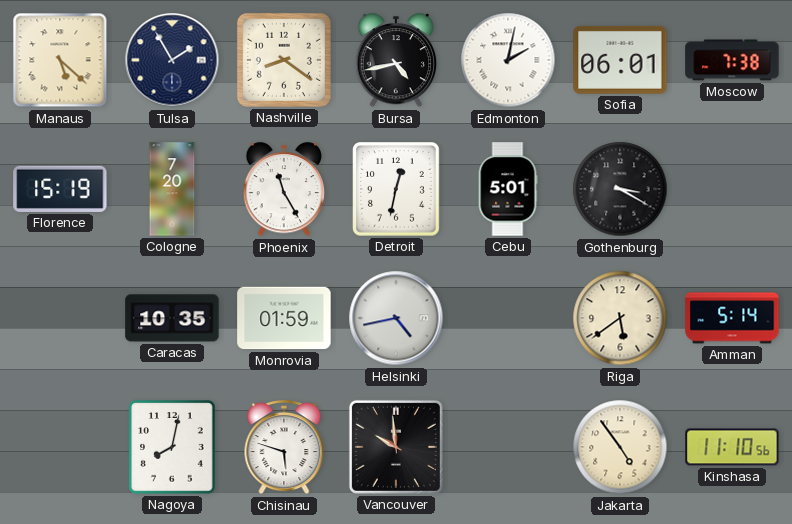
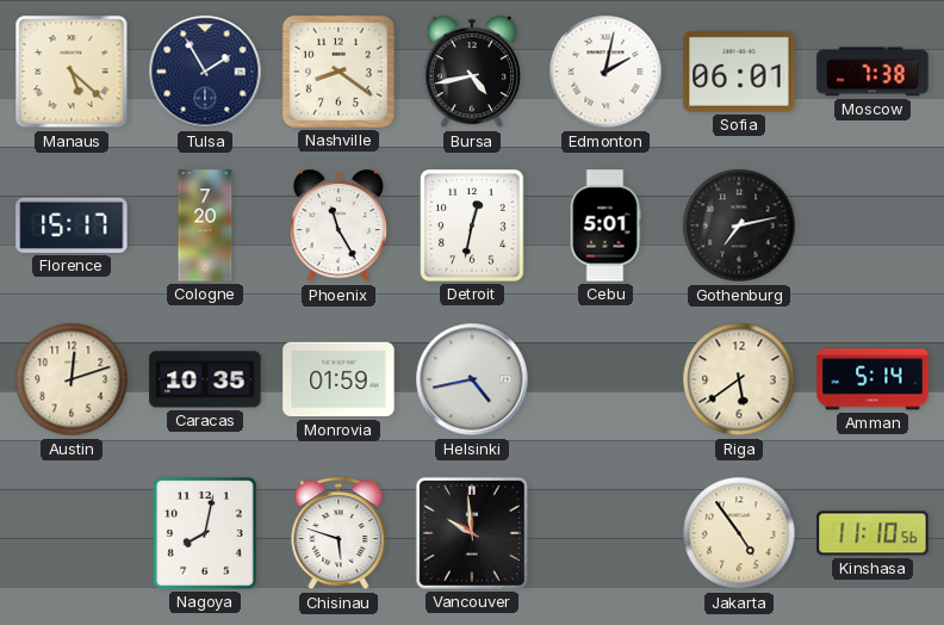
Florence: 15:19 -> 15:17
Gothenburg: 3:20 -> 7:13
Austin: none -> 12:12
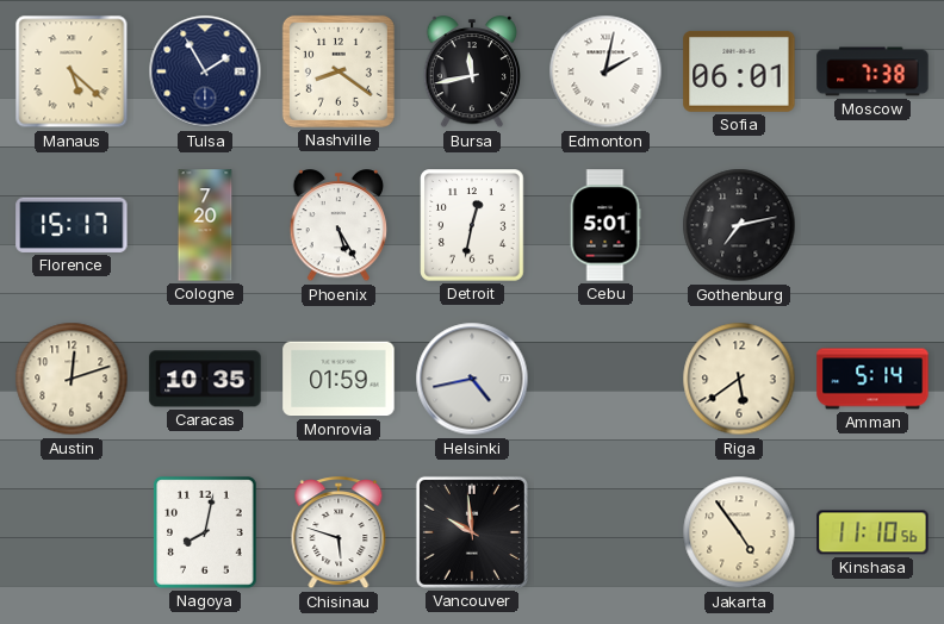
Bursa: 4:43 -> 11:43
Phoenix: 11:25 -> 5:25
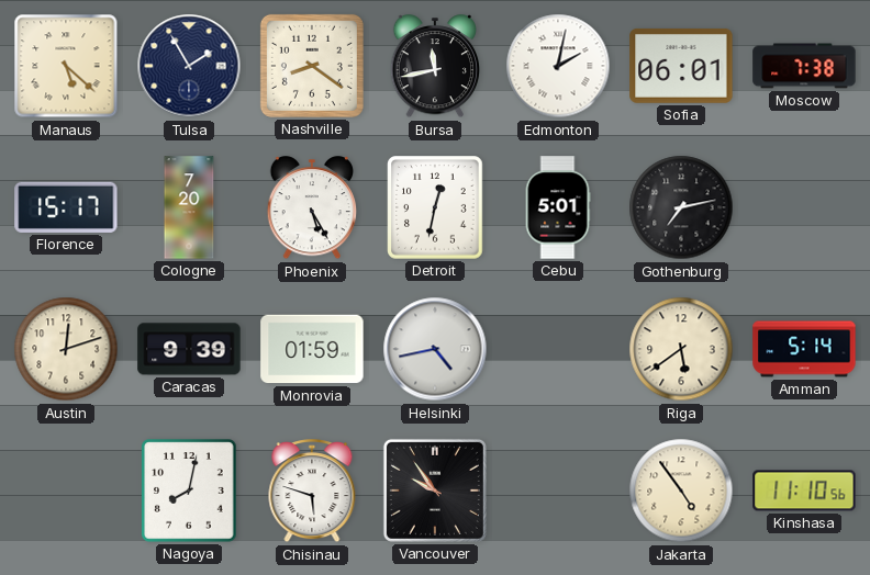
Caracas: 10:35 -> 9:39
Vancouver: 9:59 -> 9:54
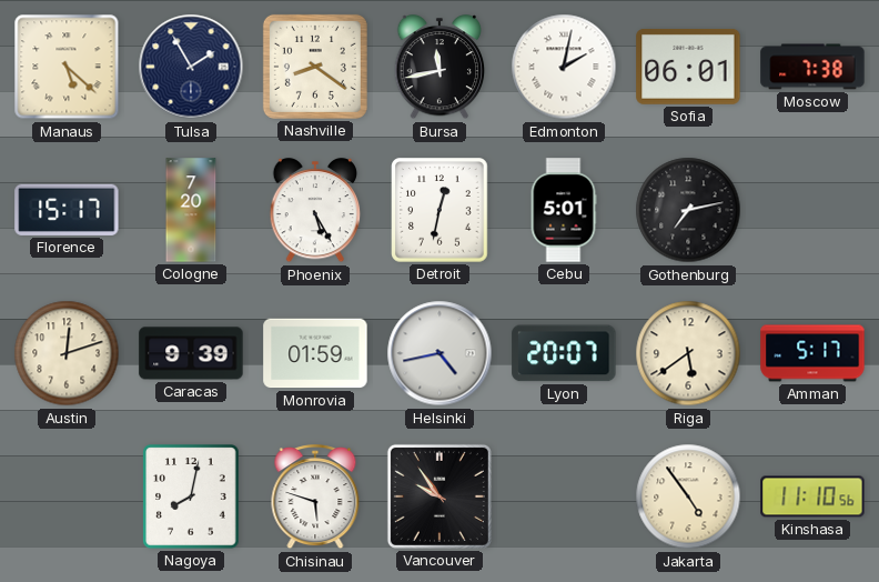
Lyon: none -> 20:07
Amman: 5:14 -> 5:17
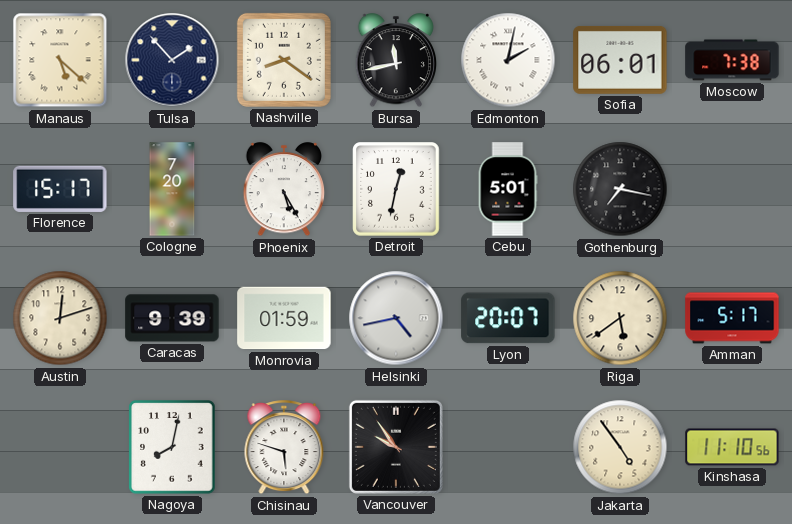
Tulsa: 1:55 -> 1:53
Gothenburg: 7:13 -> 7:17
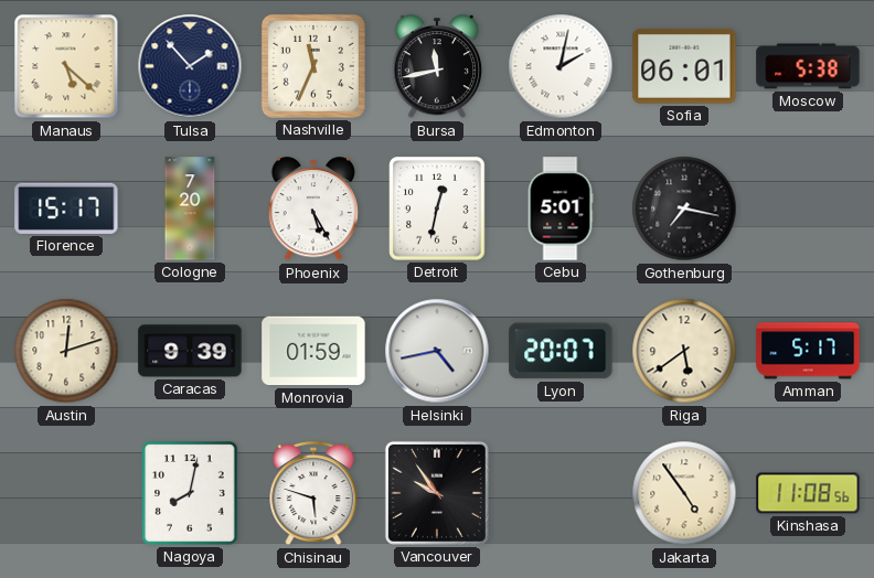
Nashville: 8:21 -> 11:34
Moscow: 7:38 -> 5:38
Kinshasa: 11:10 -> 11:08
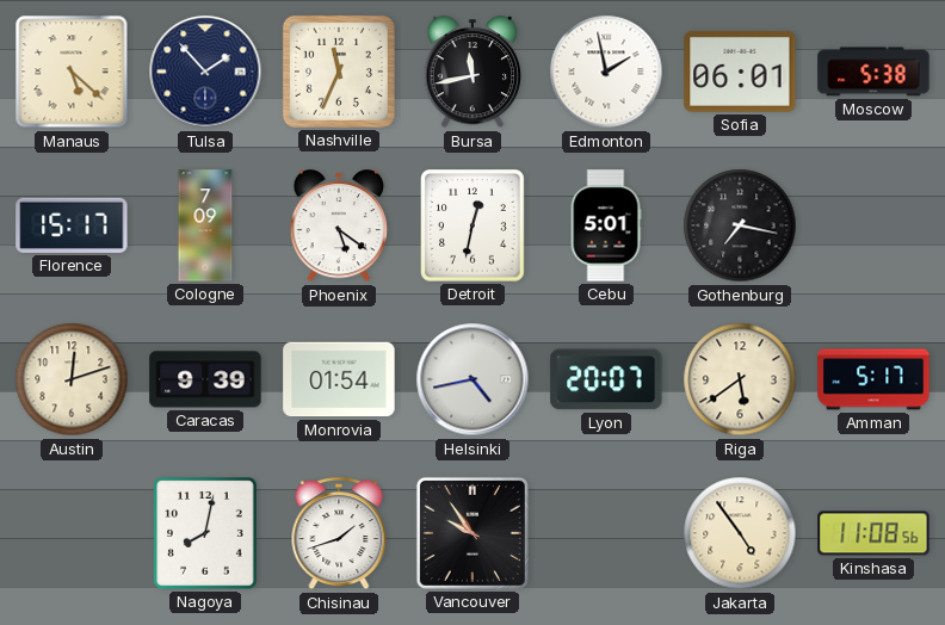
Edmonton: 2:02 -> 1:58
Cologne: 7:20 -> 7:09
Phoenix: 5:25 -> 5:21
Monrovia: 01:59 -> 01:54
Chisinau: 5:48 -> 1:42
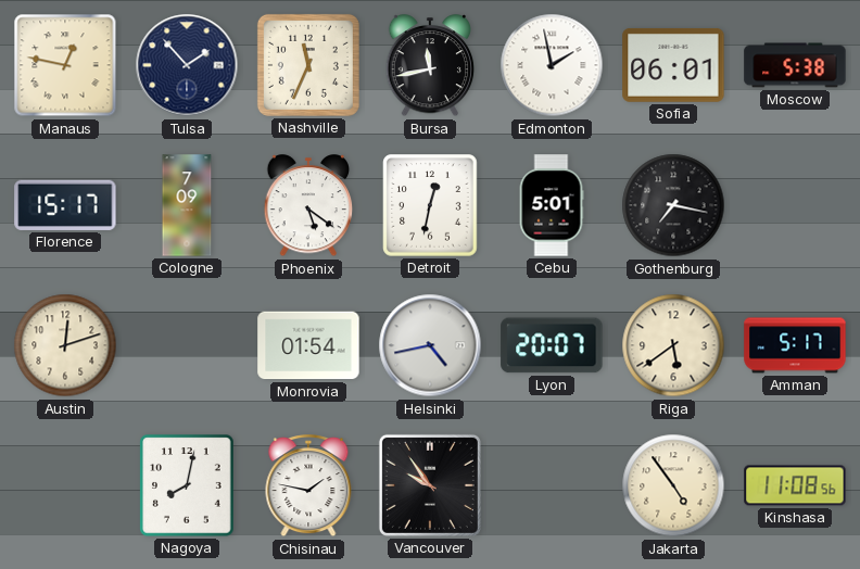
Manaus: 5:22 -> 12:47
Caracas: 9:39 -> none
Chisinau: 1:42 -> 1:47
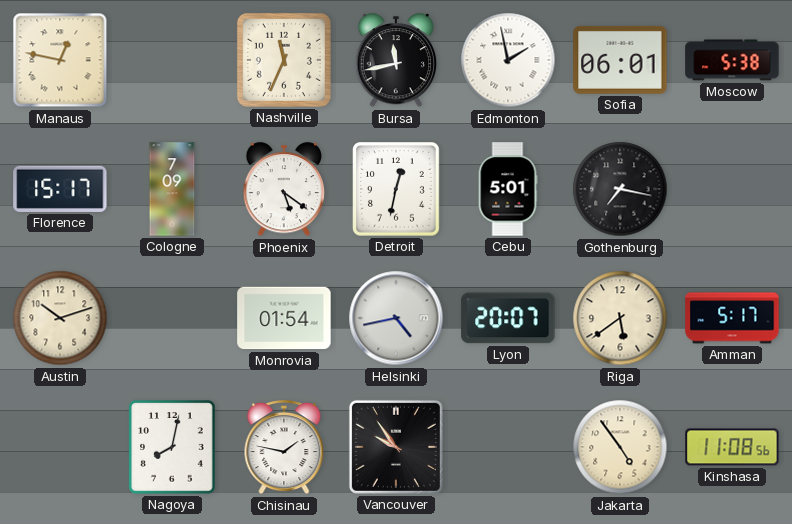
Tulsa: 1:53 -> none
Austin: 12:12 -> 10:12
